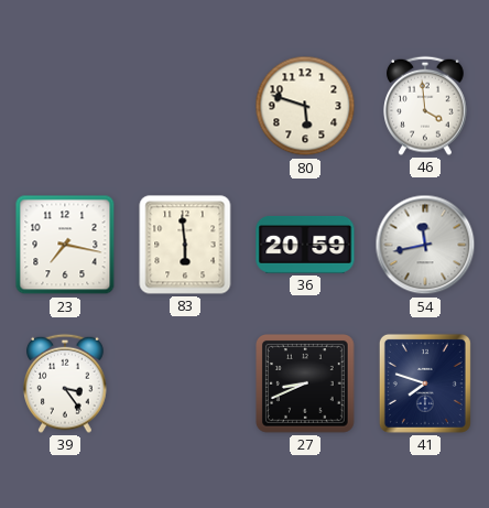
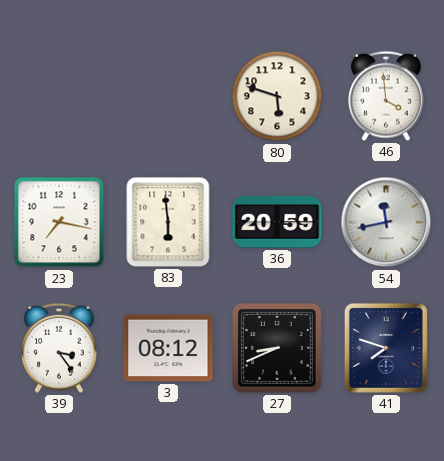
3: none -> 08:12
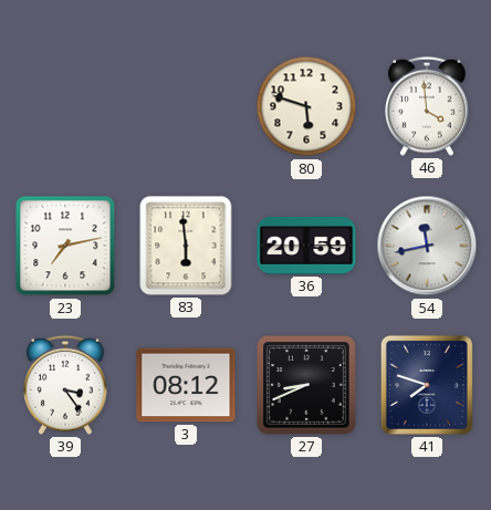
23: 7:17 -> 7:13
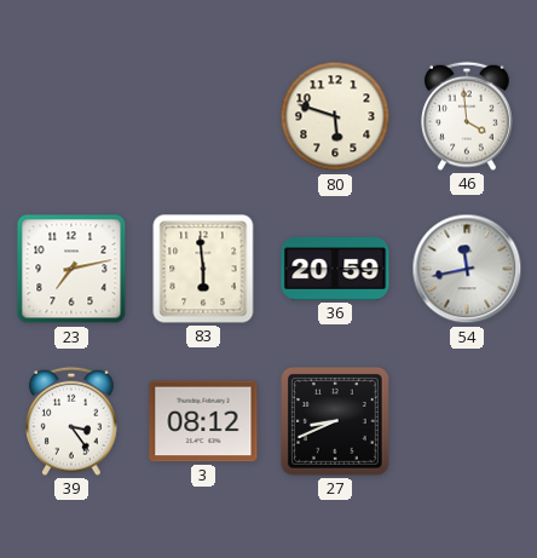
41: 7:48 -> none
